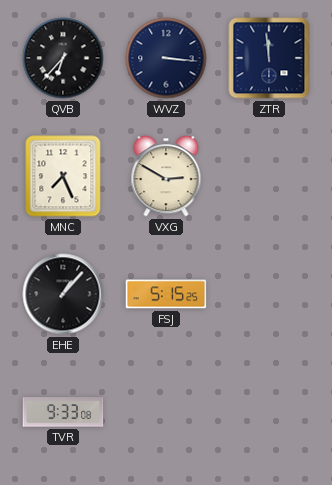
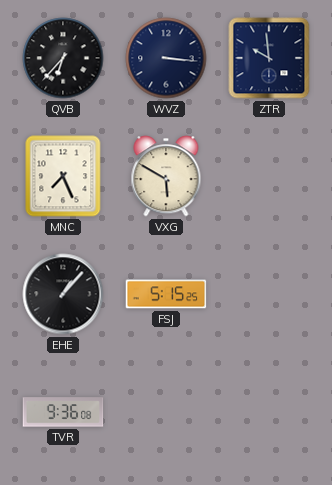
ZTR: 11:59 -> 9:59
VXG: 2:50 -> 5:50
TVR: 9:33 -> 9:36
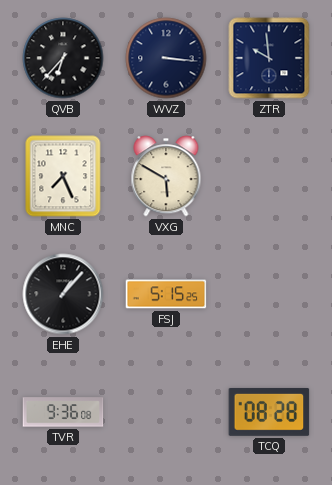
TCQ: none -> 08:28
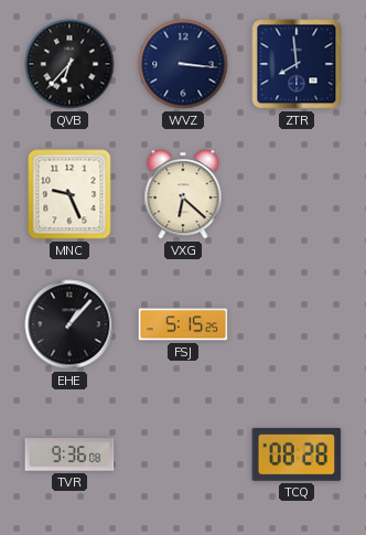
ZTR: 9:59 -> 7:59
MNC: 7:26 -> 9:26
VXG: 5:50 -> 6:22
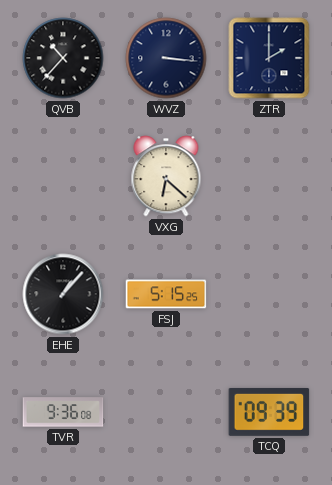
QVB: 6:37 -> 10:37
ZTR: 7:59 -> 2:00
MNC: 9:26 -> none
TCQ: 08:28 -> 09:39
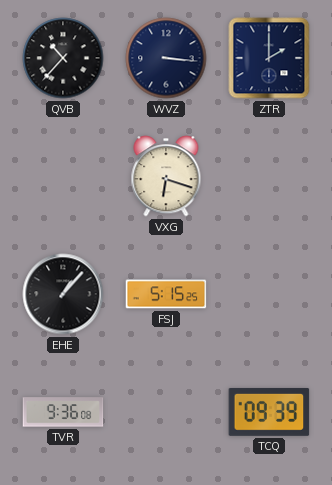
VXG: 6:22 -> 6:18
